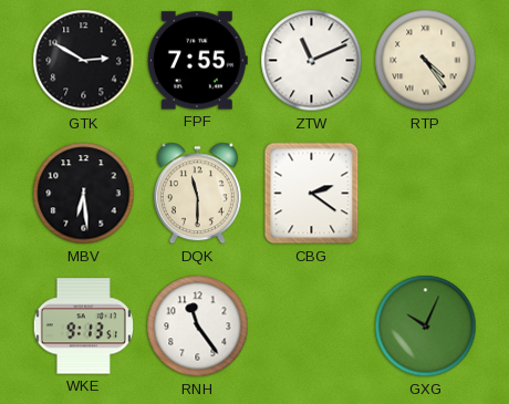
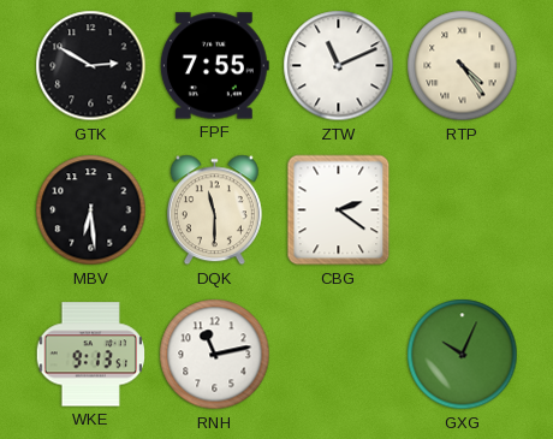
RNH: 11:24 -> 11:13
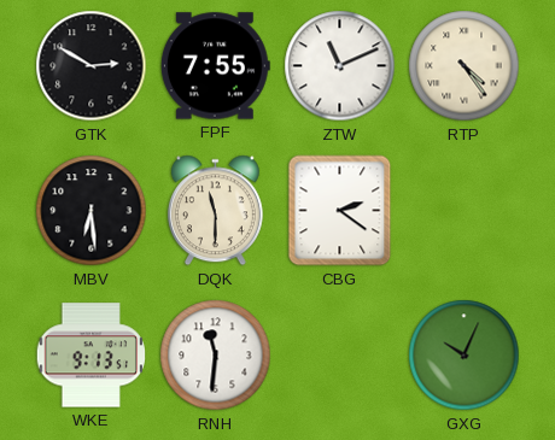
RNH: 11:13 -> 11:31
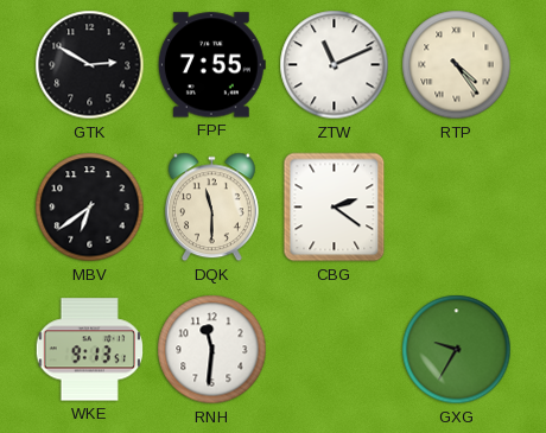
MBV: 6:29 -> 6:39
GXG: 10:04 -> 9:35
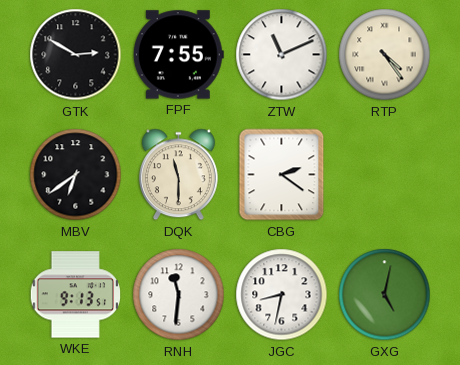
JGC: none -> 8:32
GXG: 9:35 -> 5:02
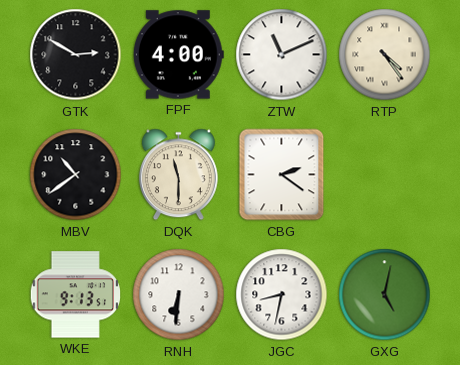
FPF: 7:55 -> 4:00
MBV: 6:39 -> 10:39
RNH: 11:31 -> 6:31
